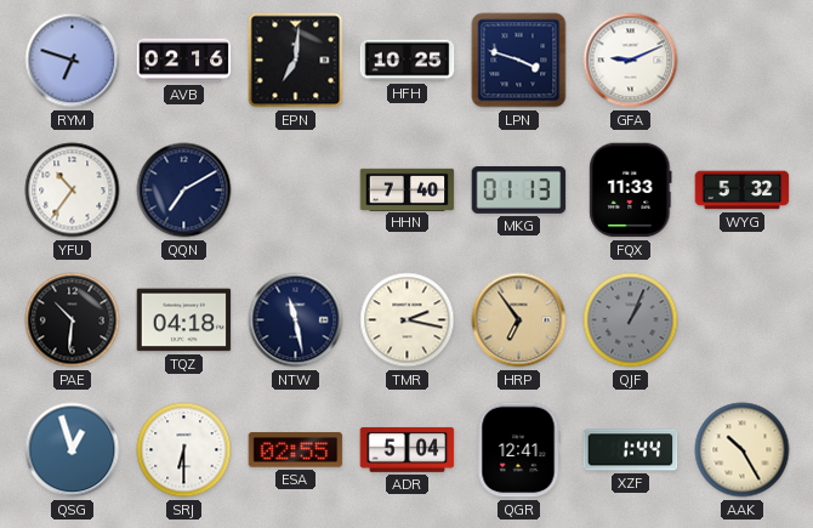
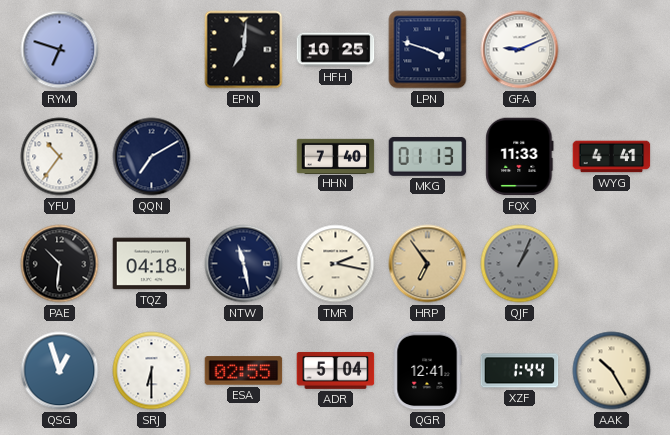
AVB: 02:16 -> none
WYG: 5:32 -> 4:41
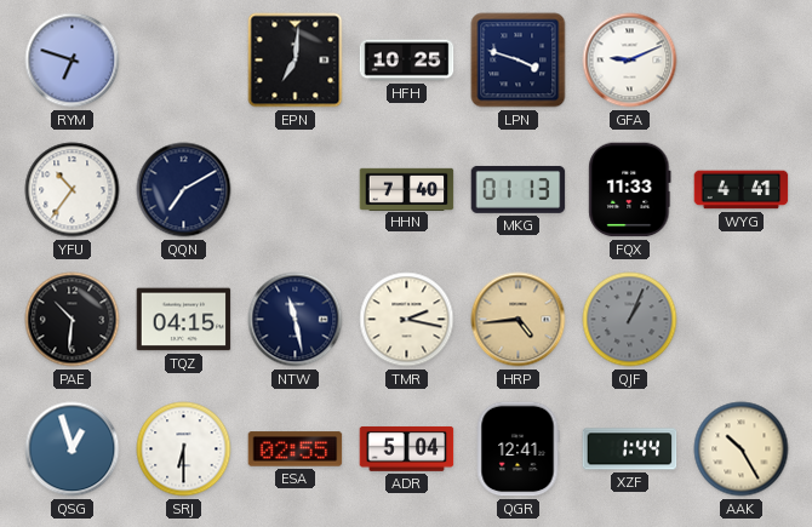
TQZ: 04:18 -> 04:15
HRP: 6:54 -> 4:44
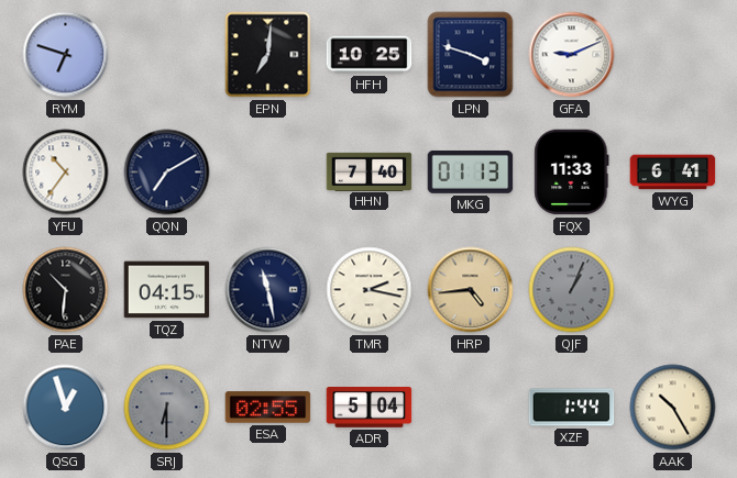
WYG: 4:41 -> 6:41
SRJ dial: white -> grey
QGR: 12:41 -> none
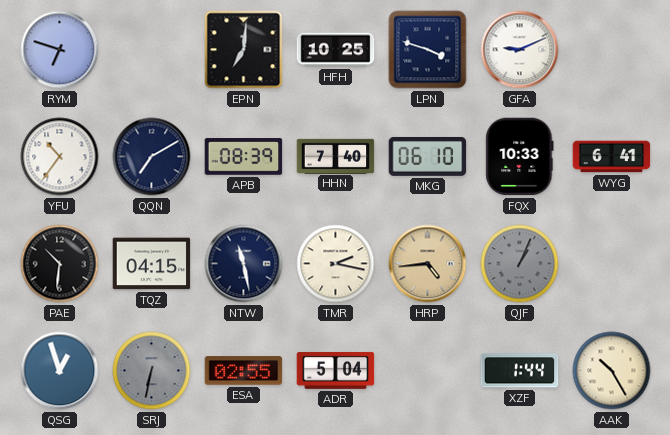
APB: none -> 08:39
MKG: 01:13 -> 06:10
FQX: 11:33 -> 10:33
SRJ: 6:30 -> 6:32
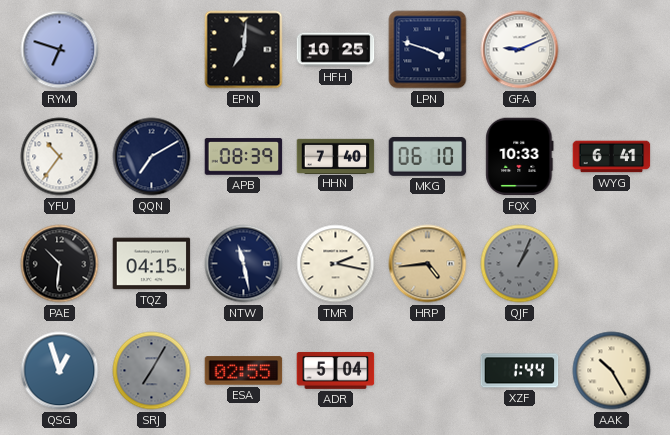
SRJ: 6:32 -> 7:05
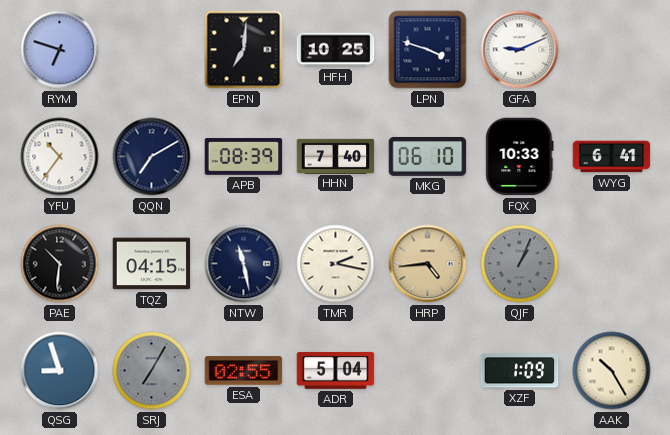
QSG: 12:57 -> 8:57
XZF: 1:44 -> 1:09
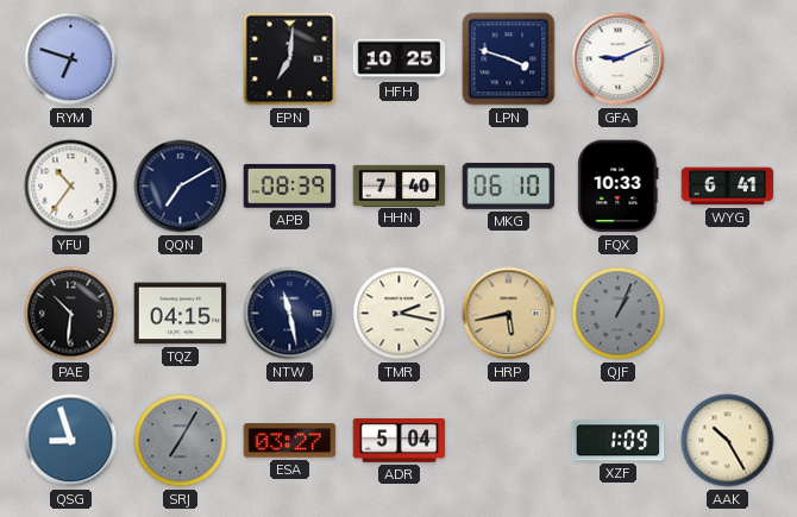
HRP: 4:44 -> 5:43
ESA: 02:55 -> 03:27
